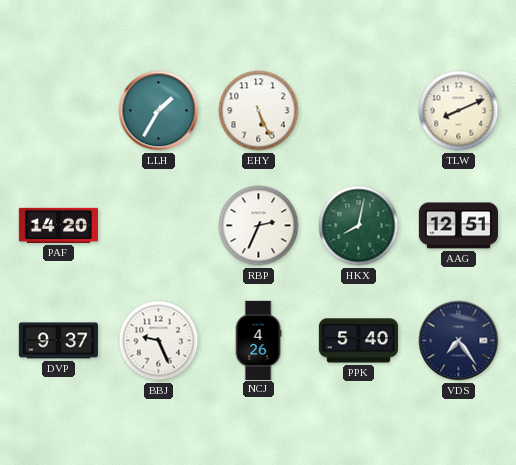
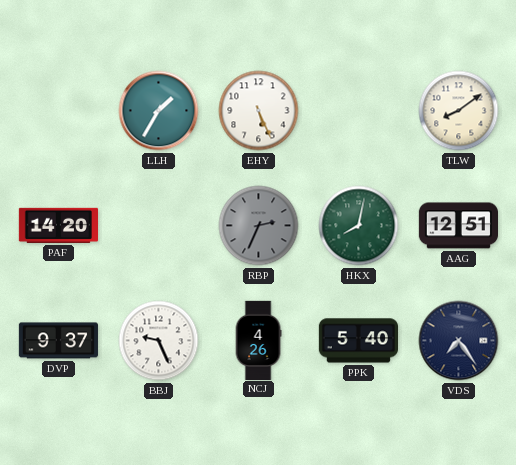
TLW: 8:11 -> 8:09
RBP dial: white -> grey
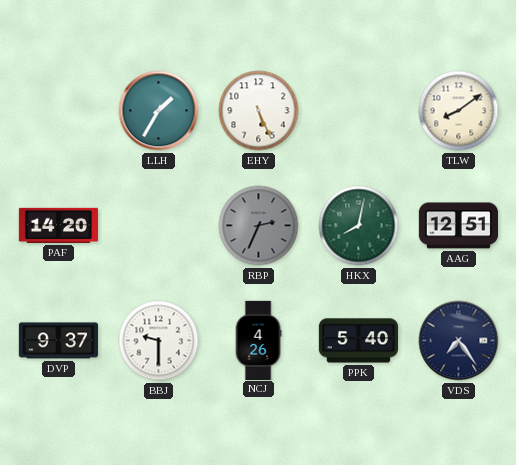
BBJ: 9:26 -> 9:30
